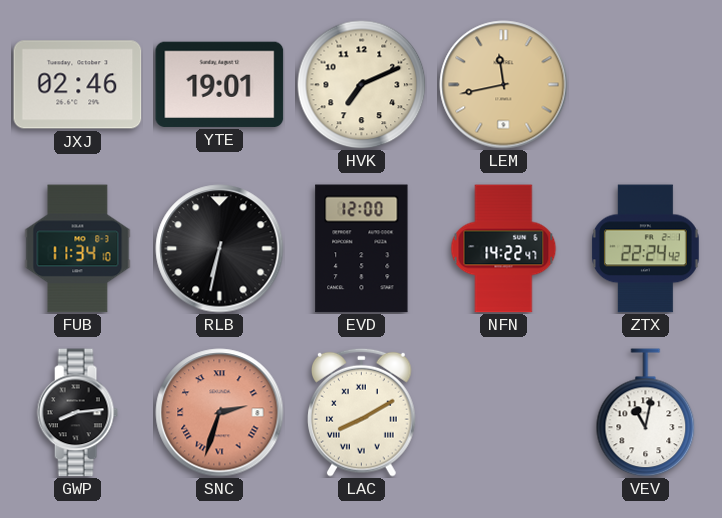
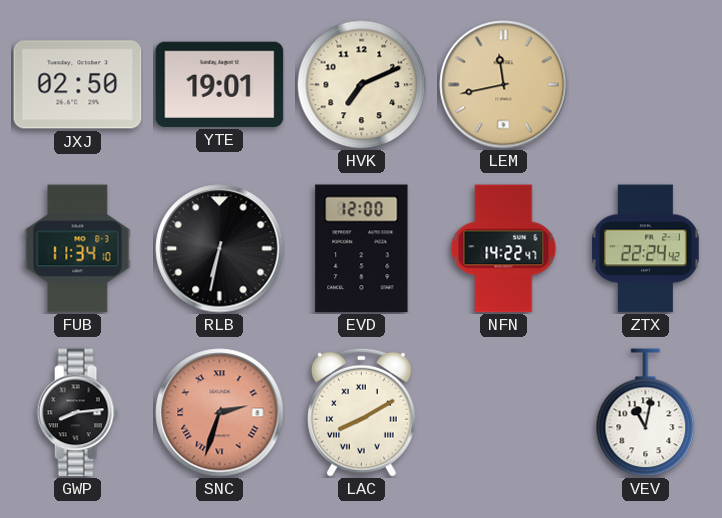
JXJ: 02:46 -> 02:50
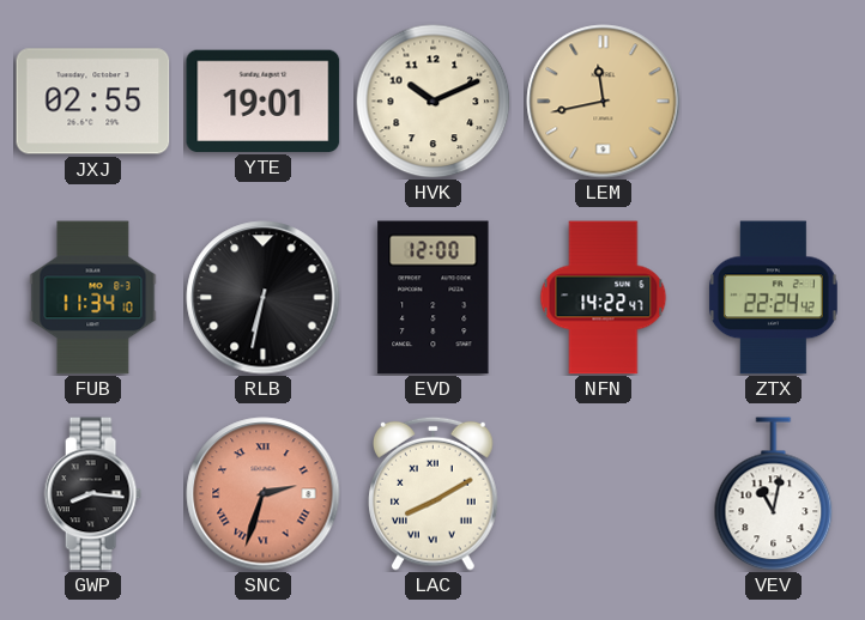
JXJ: 02:50 -> 02:55
HVK: 7:11 -> 10:11
GWP: 8:14 -> 8:16
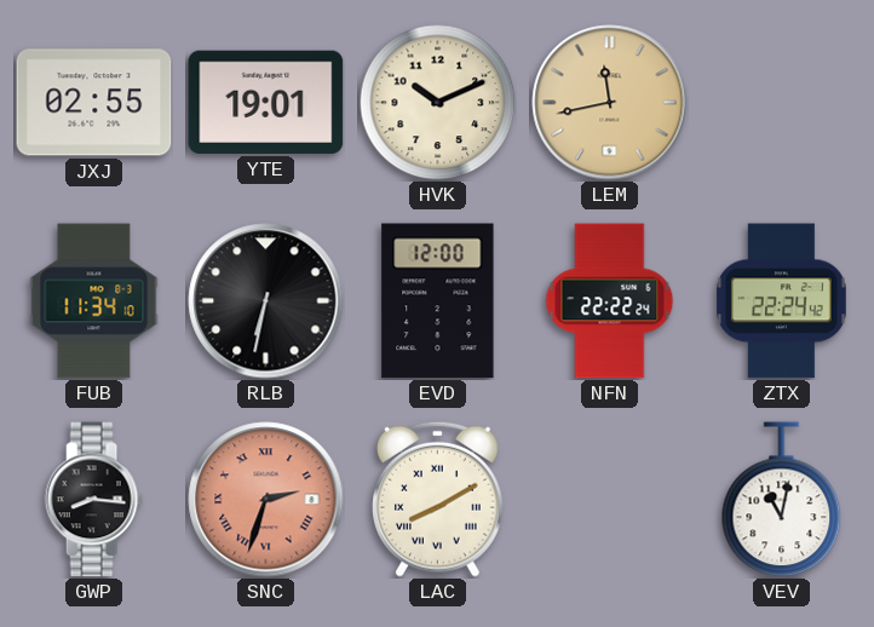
NFN: 14:22 -> 22:22
